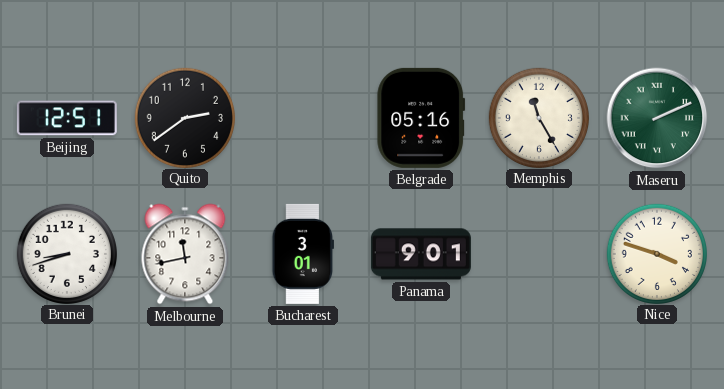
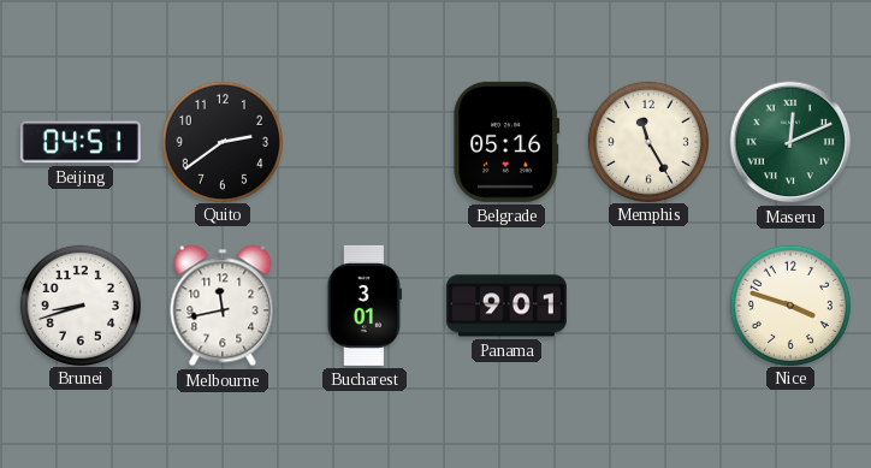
Beijing: 12:51 -> 04:51
Maseru: 2:11 -> 12:11
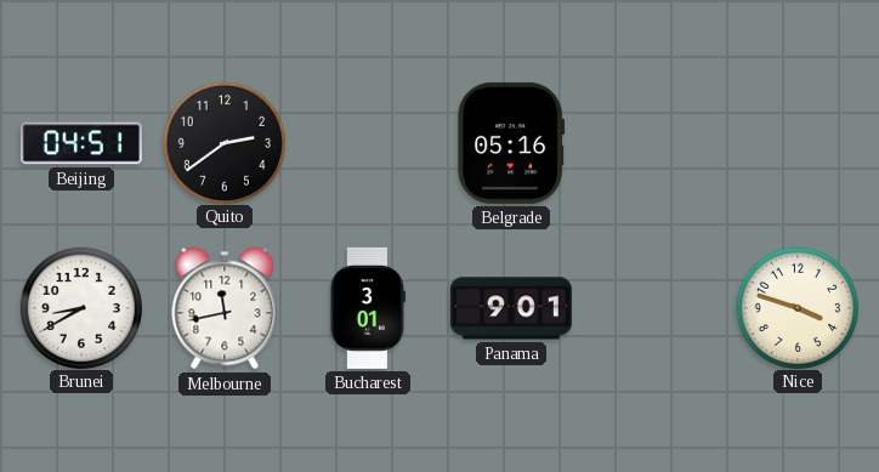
Memphis: 11:25 -> none
Maseru: 12:11 -> none
Brunei: 8:42 -> 8:40
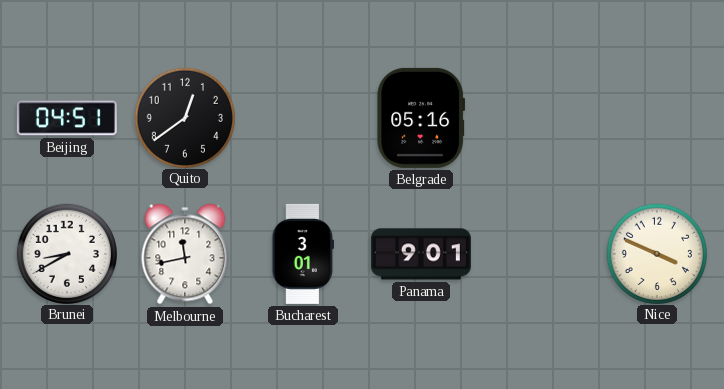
Quito: 2:39 -> 12:39
Nice: 3:48 -> 3:49
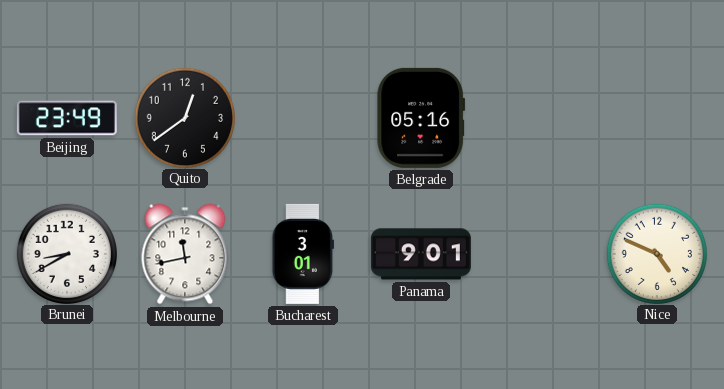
Beijing: 04:51 -> 23:49
Nice: 3:49 -> 4:49
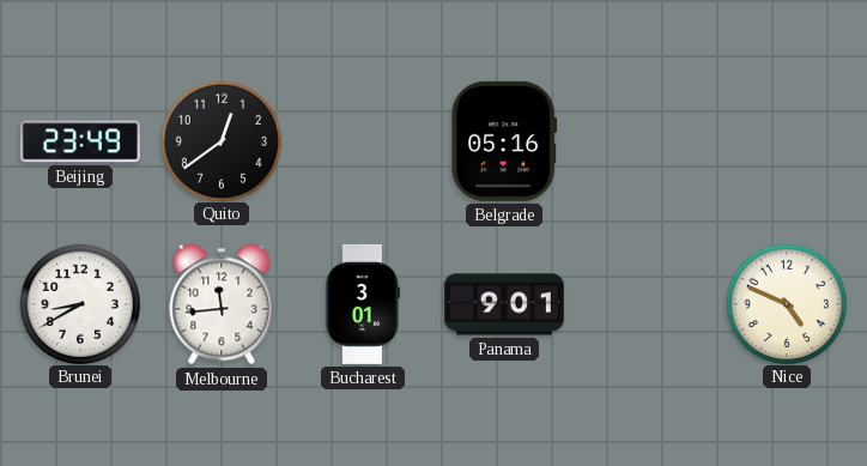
Melbourne: 11:43 -> 11:44
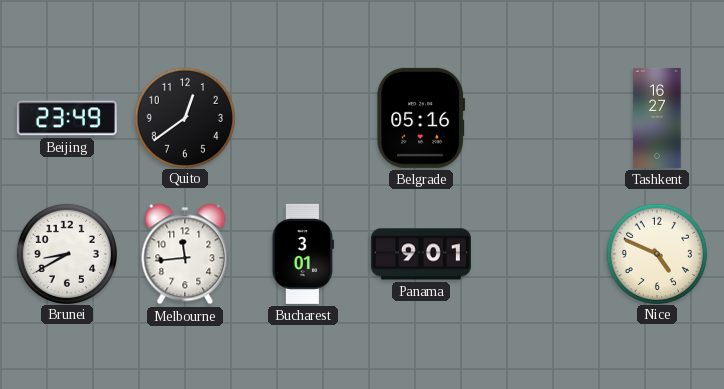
Tashkent: none -> 16:27
